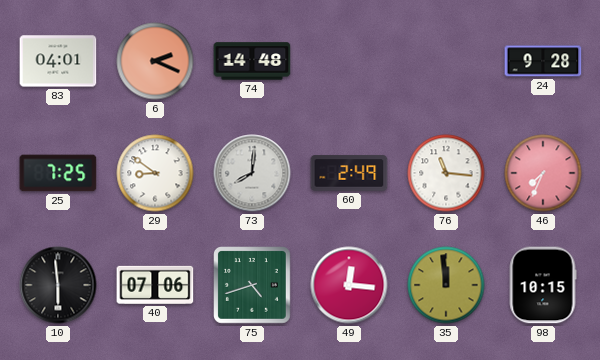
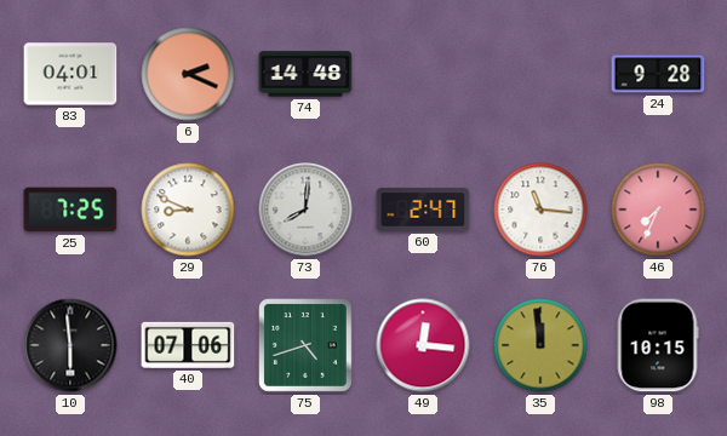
29: 8:51 -> 8:49
60: 2:49 -> 2:47
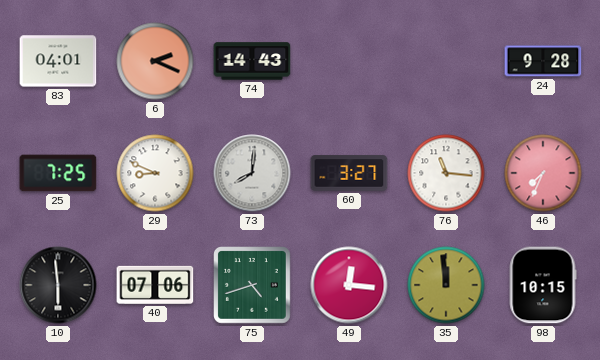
74: 14:48 -> 14:43
60: 2:47 -> 3:27
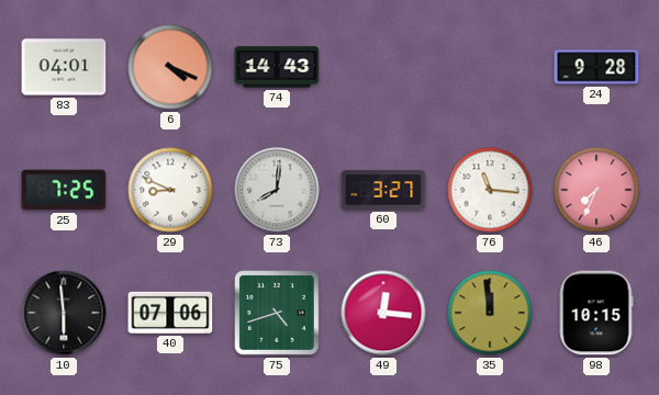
6: 2:19 -> 4:19
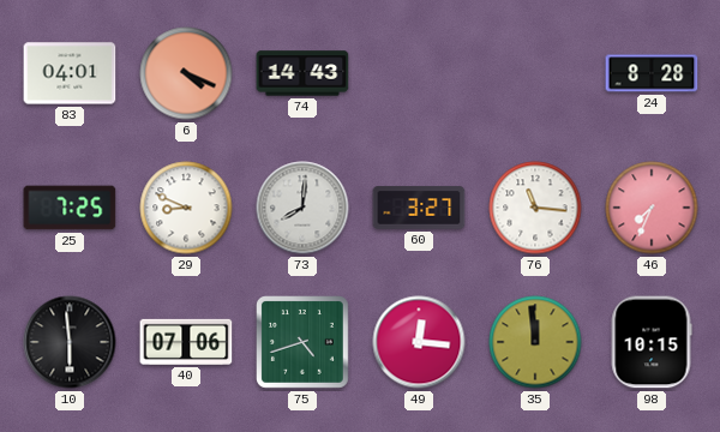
24: 9:28 -> 8:28
